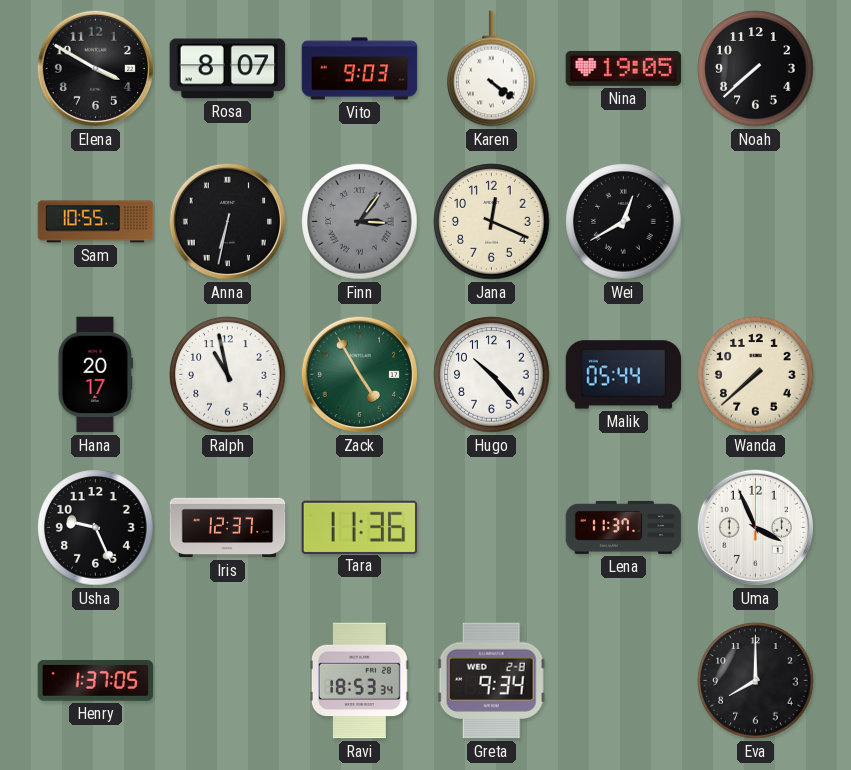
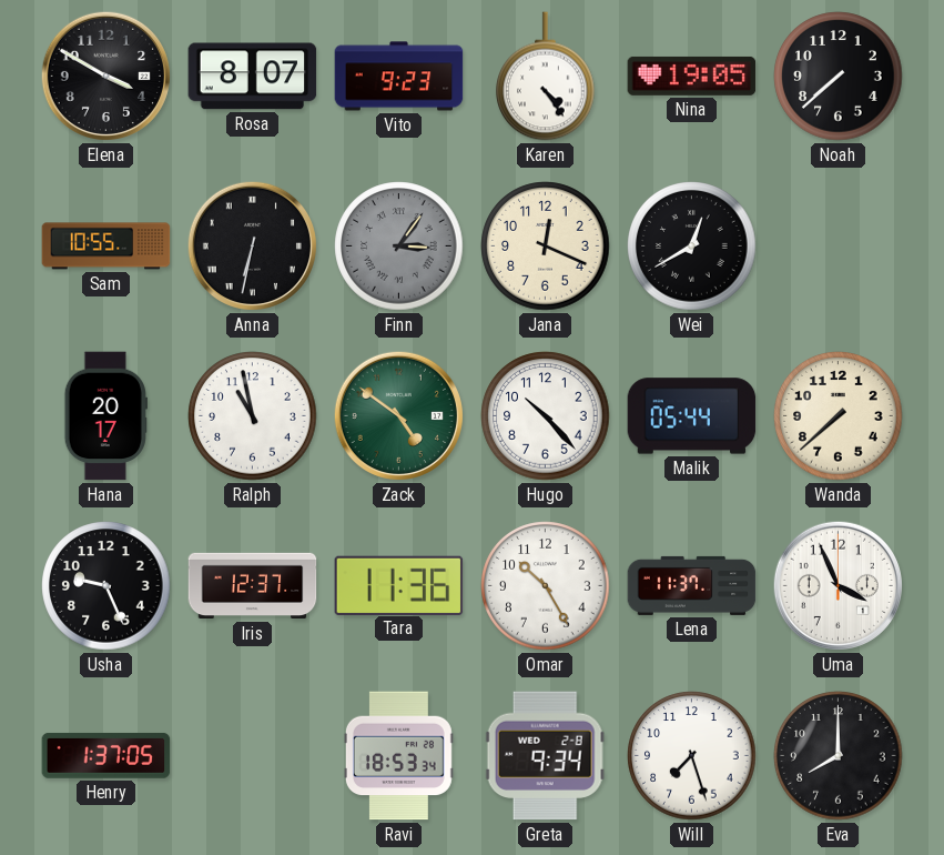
Vito: 9:03 -> 9:23
Karen: 4:21 -> 4:24
Zack: 4:55 -> 4:51
Omar: none -> 10:25
Will: none -> 7:27
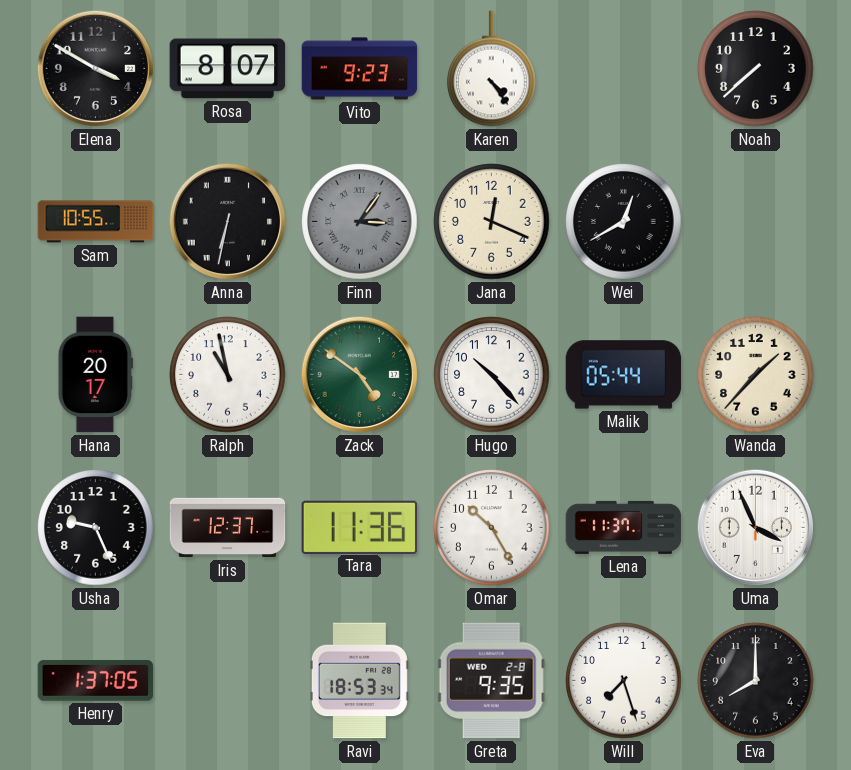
Nina: 19:05 -> none
Wanda: 7:38 -> 1:37
Greta: 9:34 -> 9:35
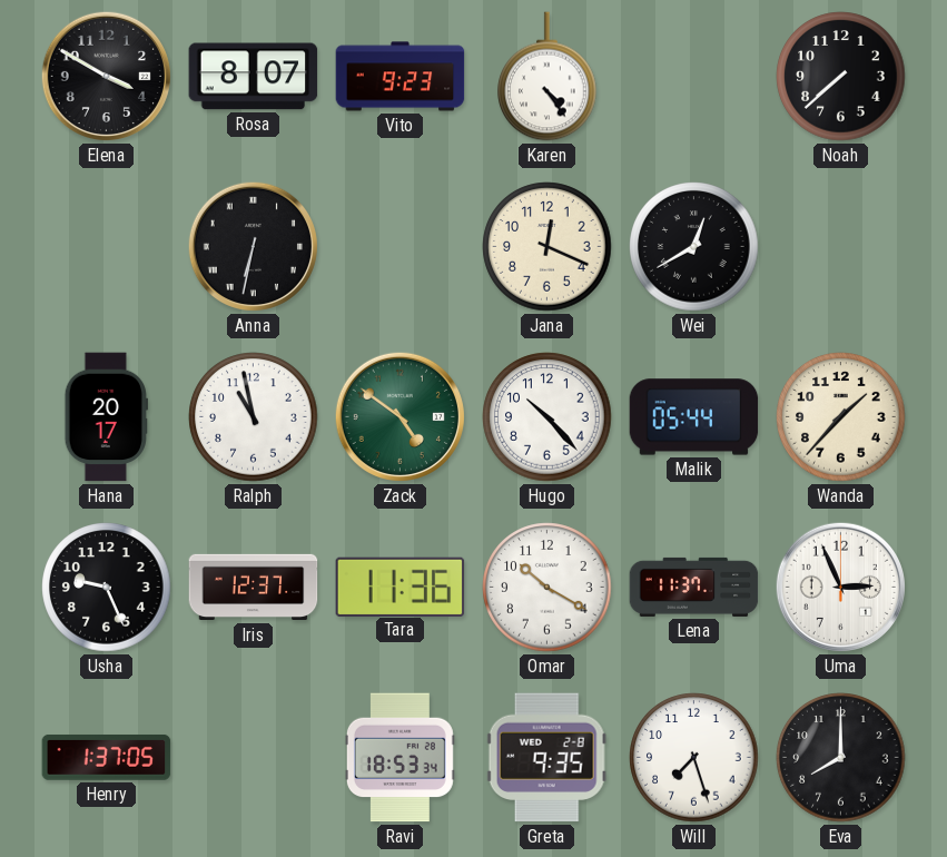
Sam: 10:55 -> none
Finn: 3:06 -> none
Omar: 10:25 -> 10:20
Uma: 3:56 -> 2:56
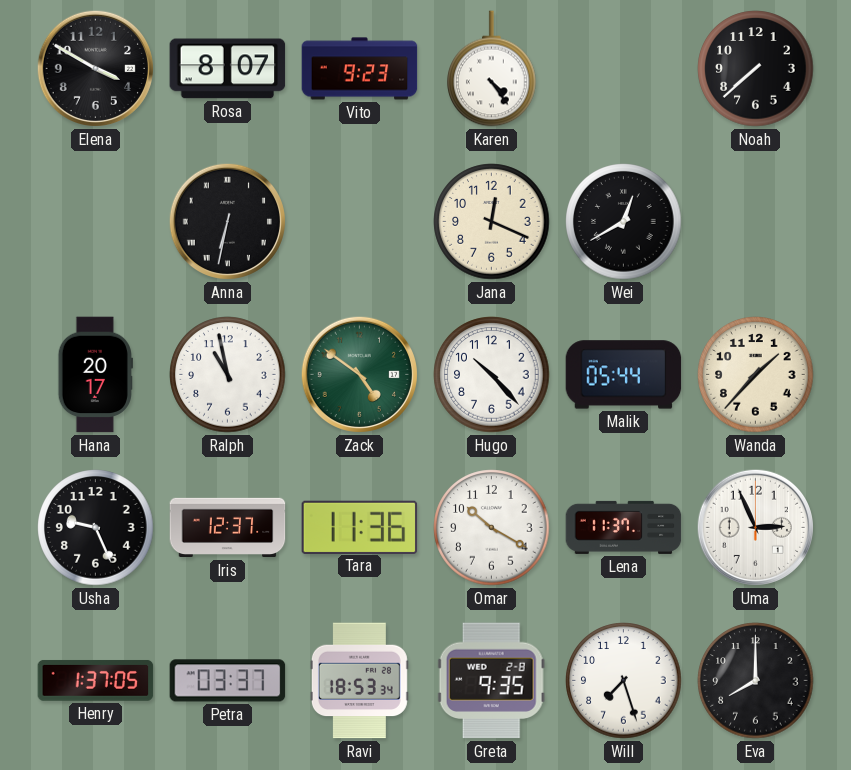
Petra: none -> 03:37
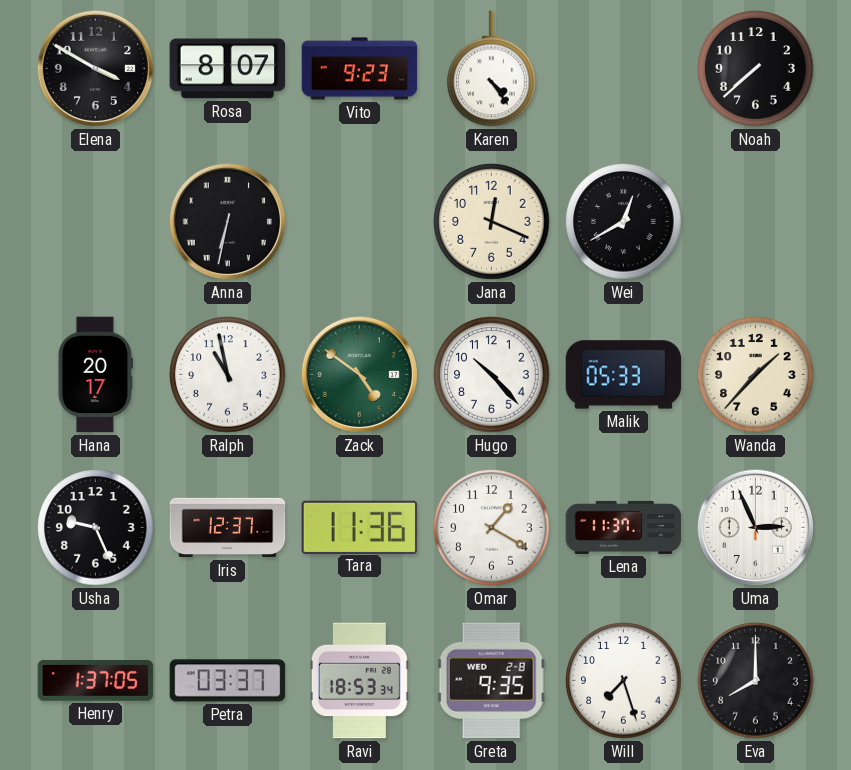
Malik: 05:44 -> 05:33
Omar: 10:20 -> 1:20
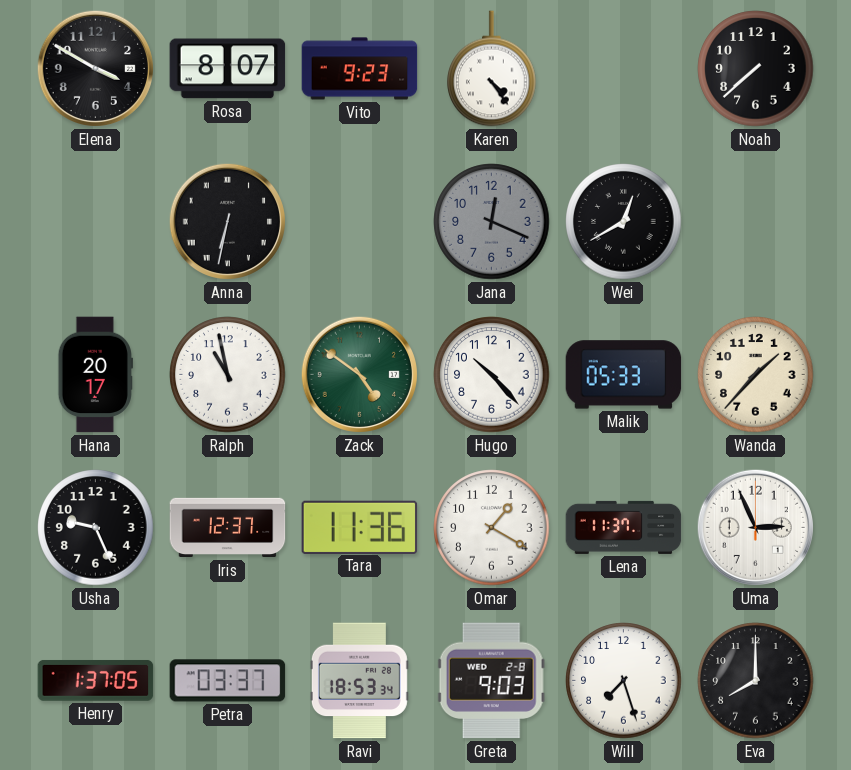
Jana dial: cream -> grey
Greta: 9:35 -> 9:03
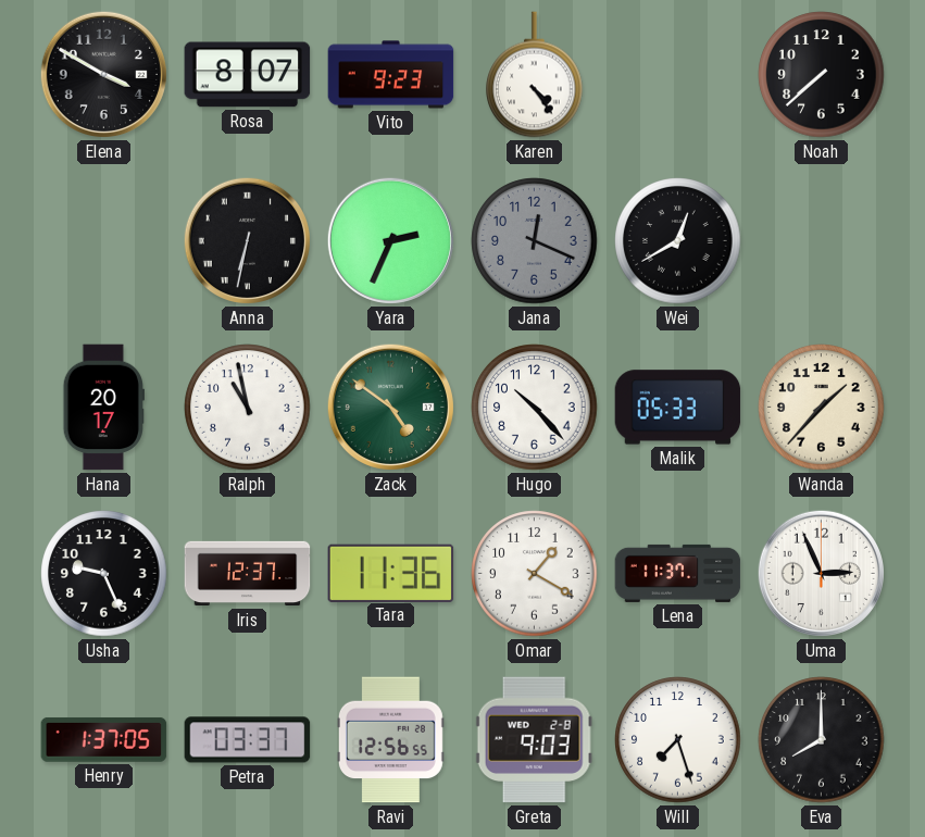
Yara: none -> 2:34
Ravi: 18:53 -> 12:56
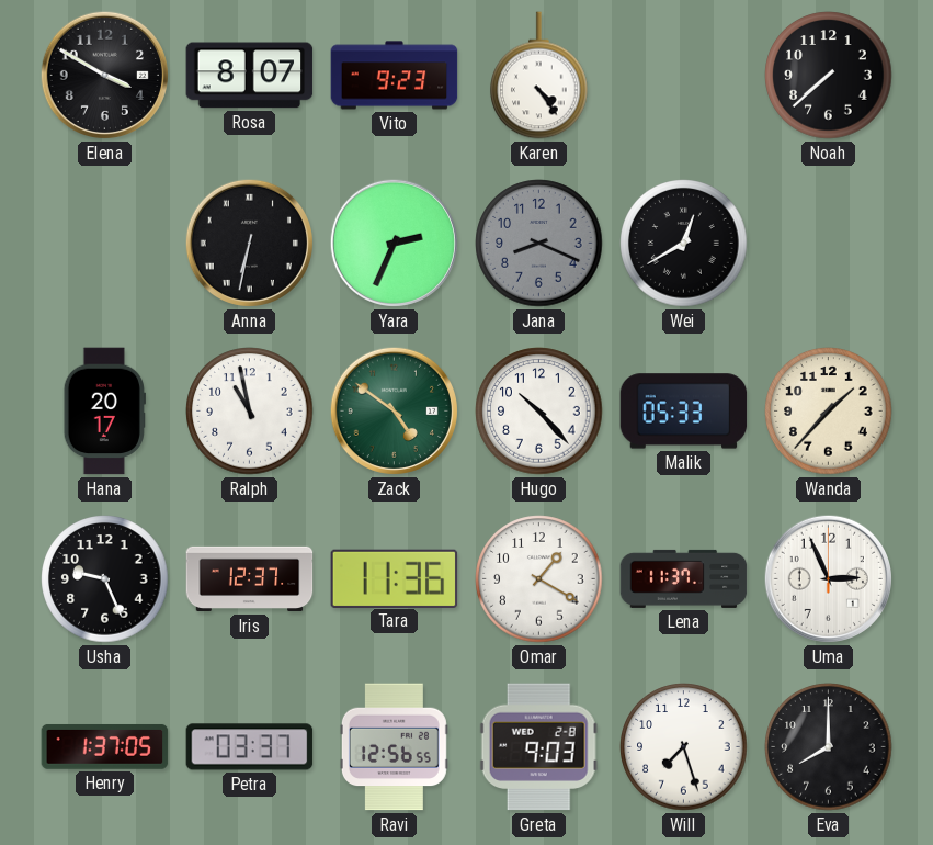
Jana: 12:19 -> 8:19
